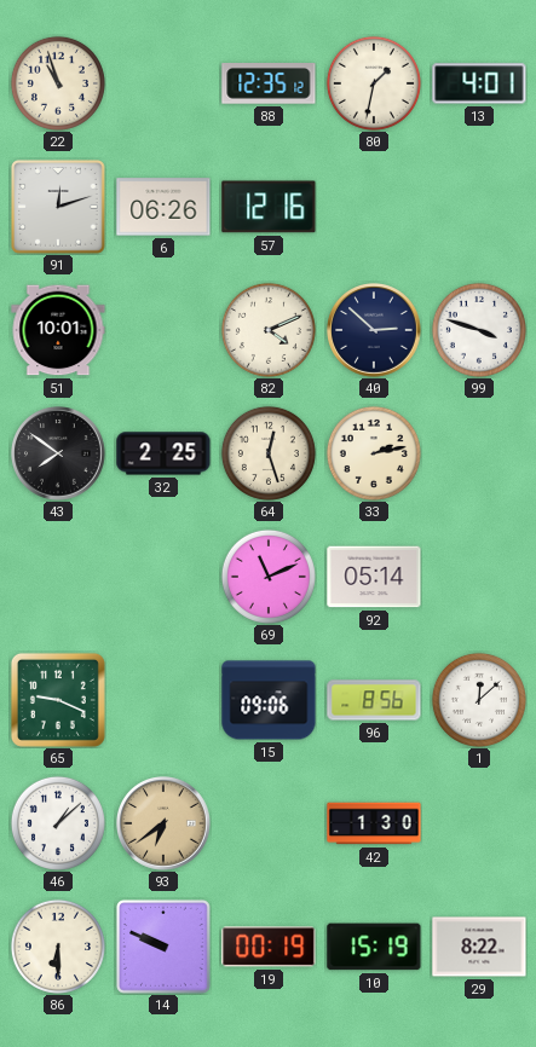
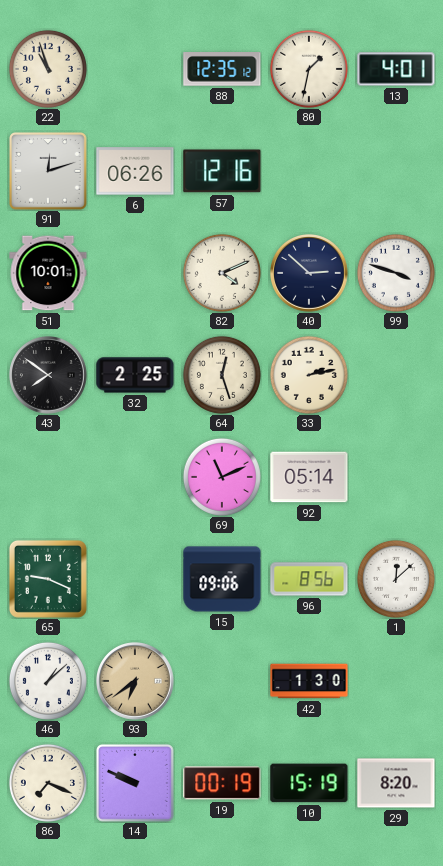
86: 6:30 -> 7:19
29: 8:22 -> 8:20
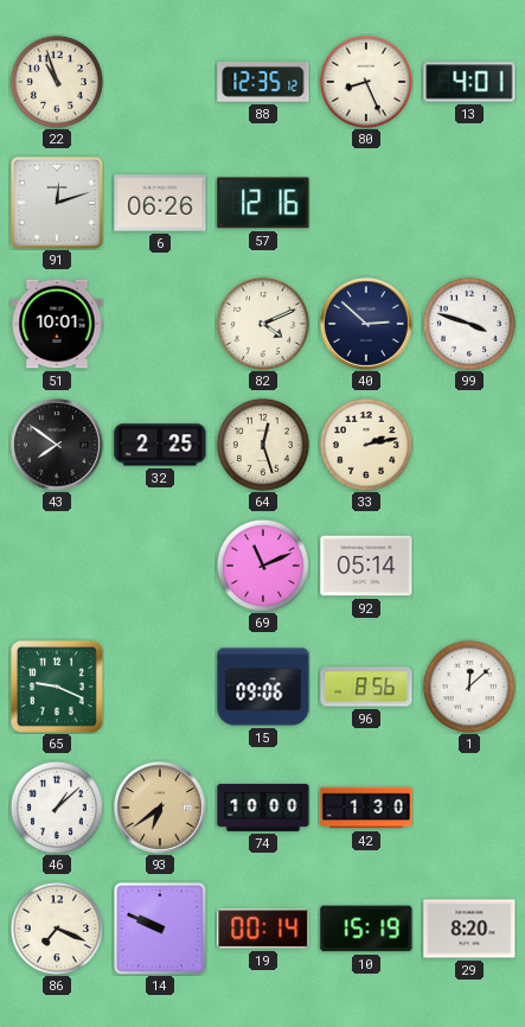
80: 1:32 -> 8:26
74: none -> 10:00
19: 00:19 -> 00:14
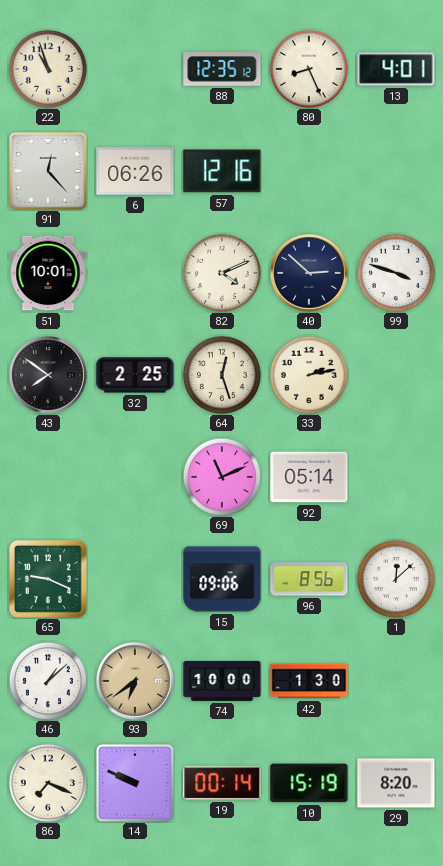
91: 12:12 -> 12:23
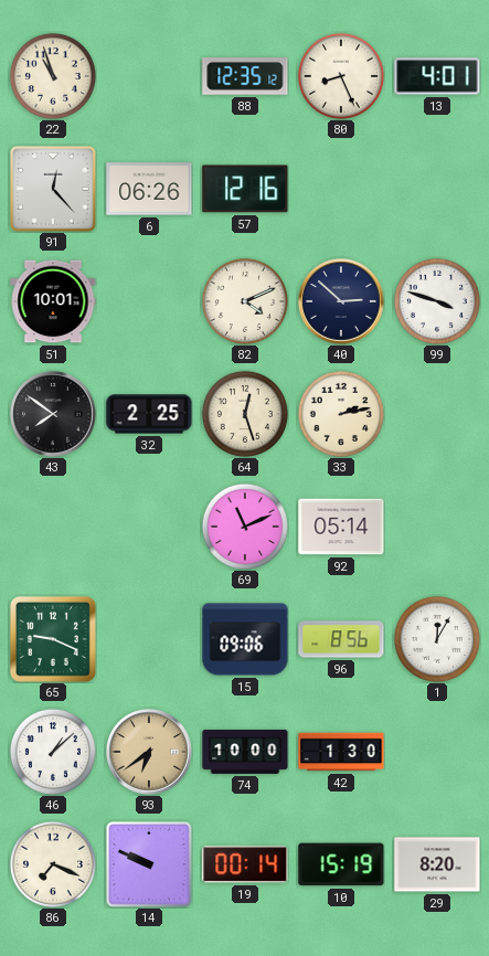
1: 12:08 -> 12:05
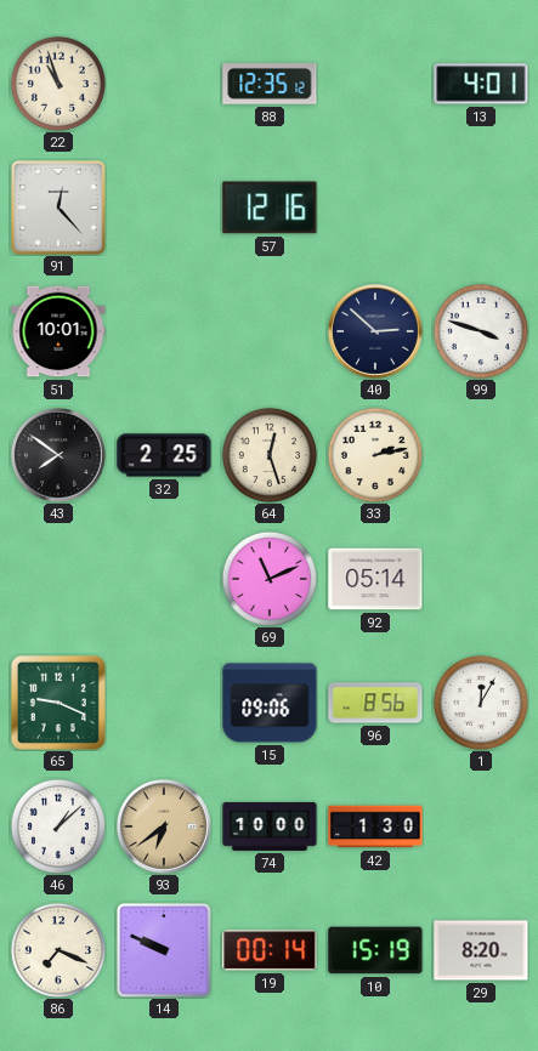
80: 8:26 -> none
6: 06:26 -> none
82: 4:11 -> none
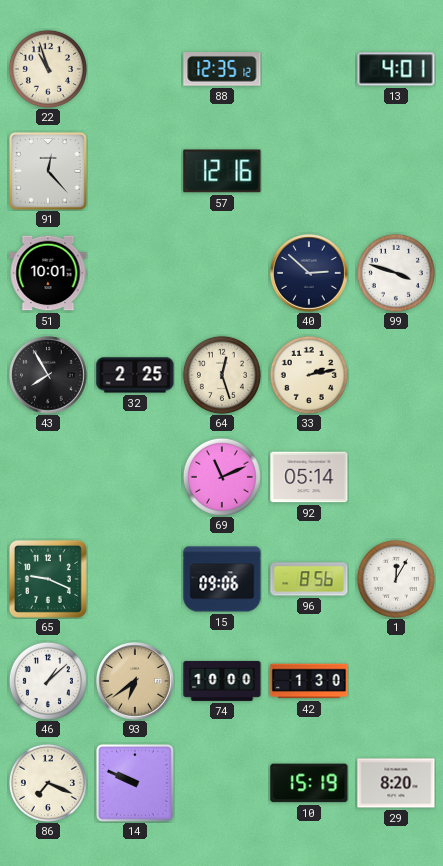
43: 7:51 -> 7:55
19: 00:14 -> none
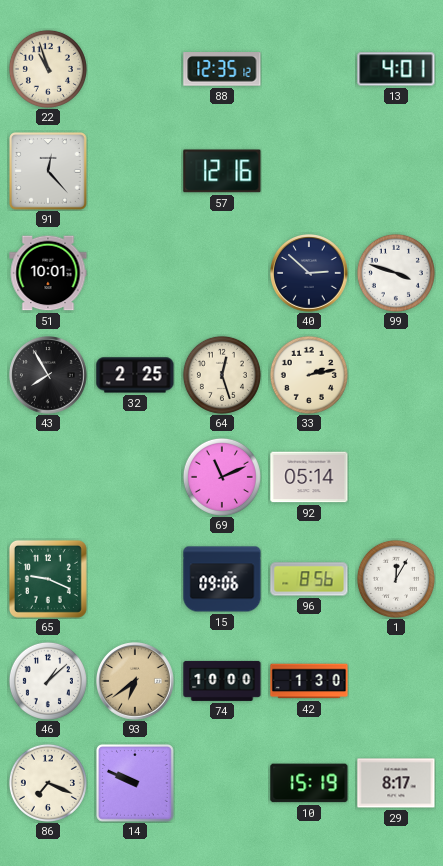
29: 8:20 -> 8:17
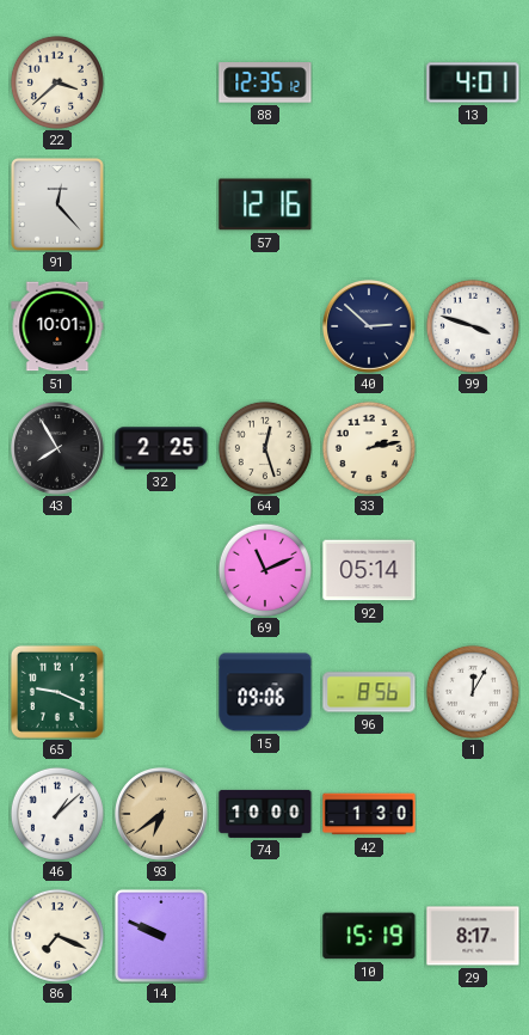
22: 10:57 -> 3:38
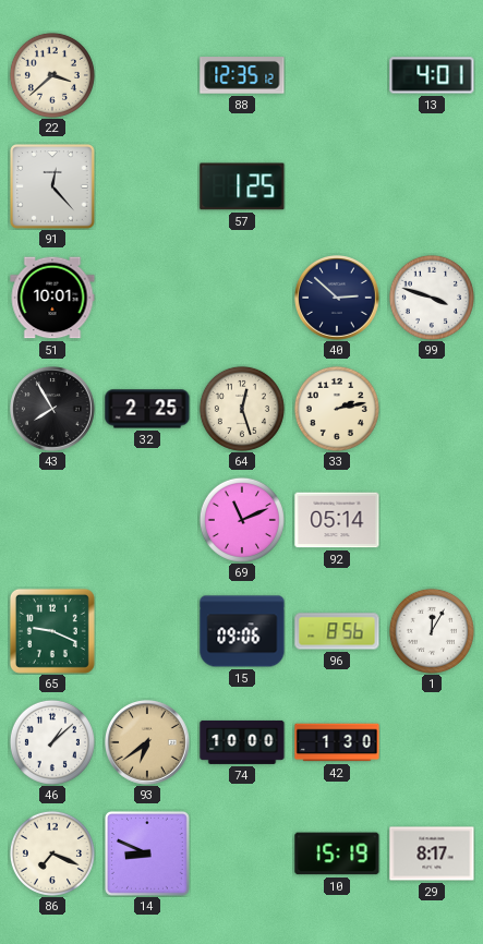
57: 12:16 -> 1:25
14: 9:49 -> 8:49
